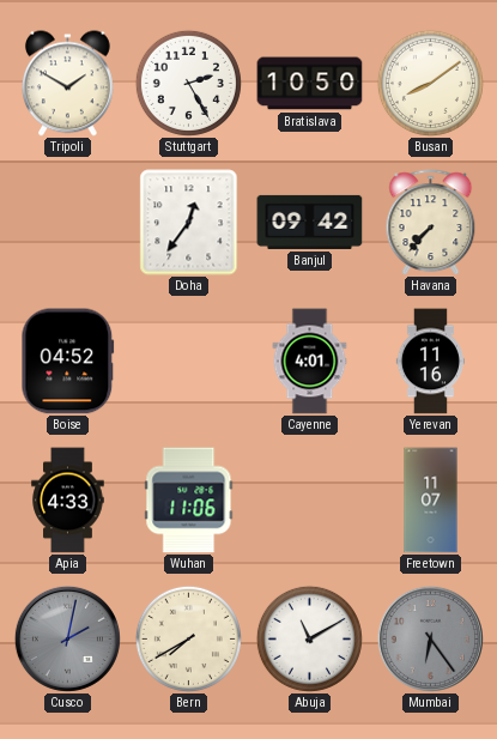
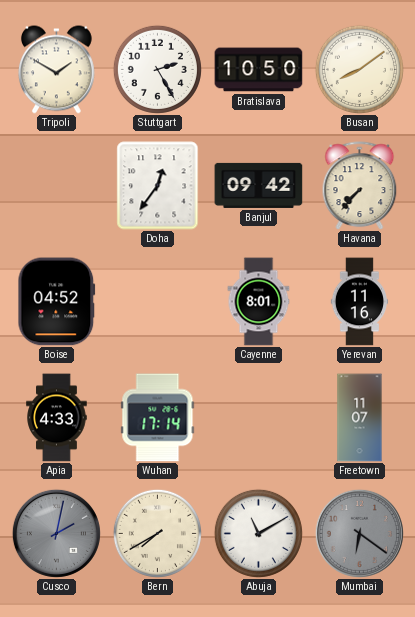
Cayenne: 4:01 -> 8:01
Wuhan: 11:06 -> 17:14
Mumbai: 6:24 -> 6:21
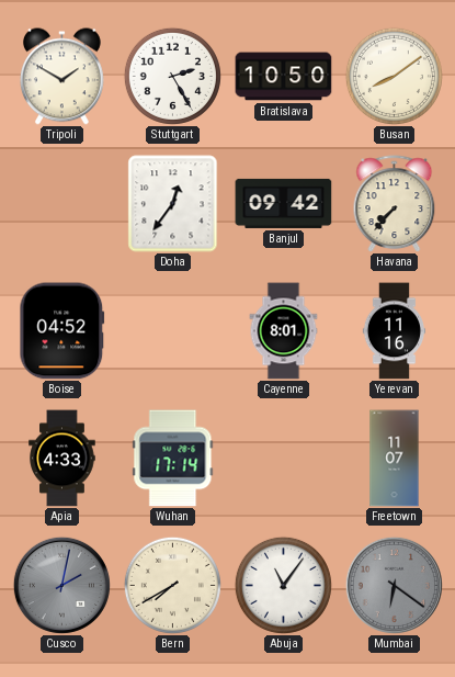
Abuja: 11:10 -> 11:06
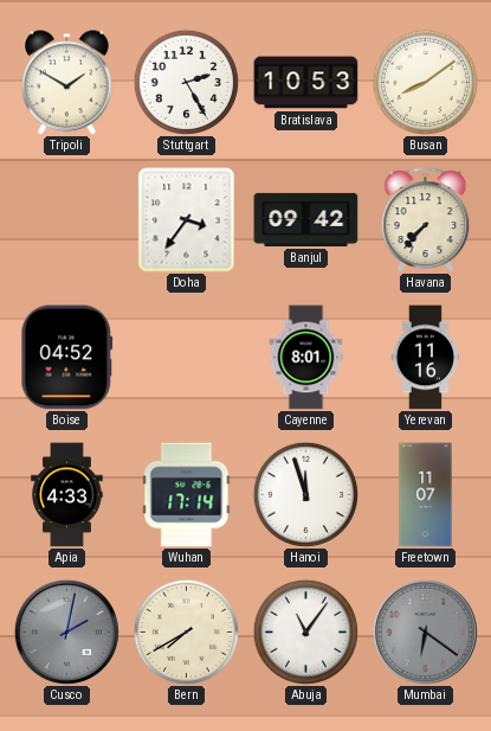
Bratislava: 10:50 -> 10:53
Doha: 12:36 -> 3:36
Hanoi: none -> 11:57
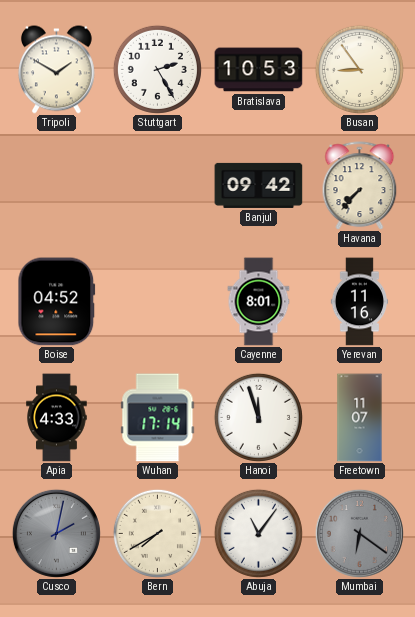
Busan: 8:09 -> 8:54
Doha: 3:36 -> none
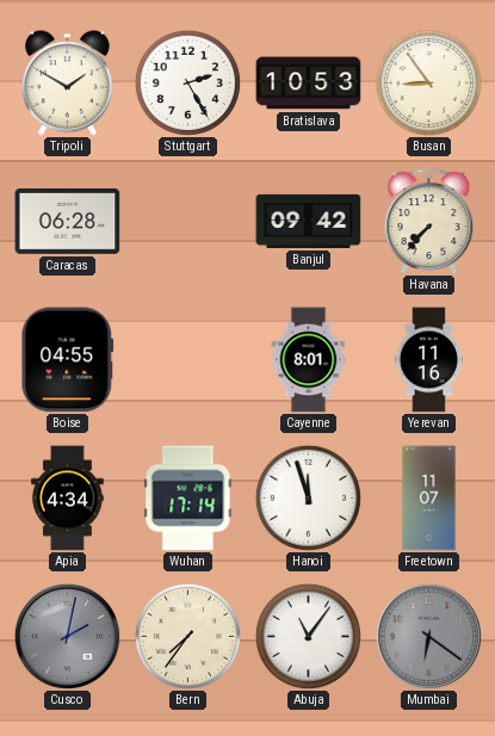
Caracas: none -> 06:28
Boise: 04:52 -> 04:55
Apia: 4:33 -> 4:34
Bern: 7:40 -> 7:36
